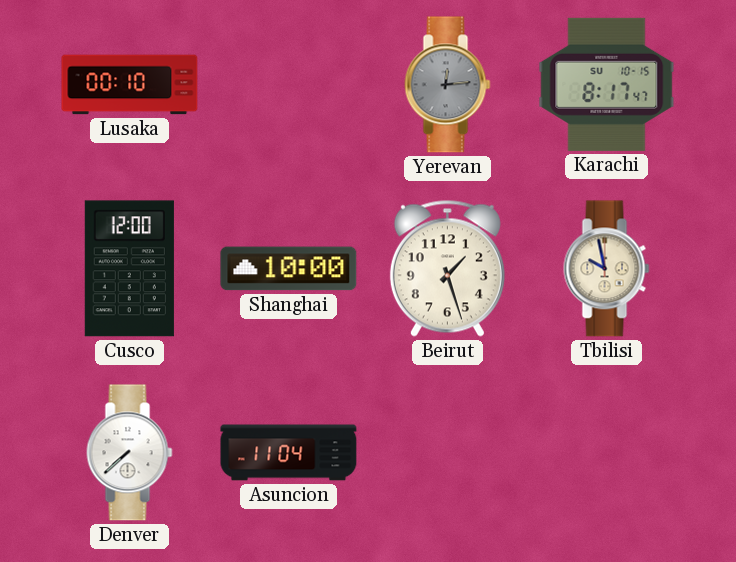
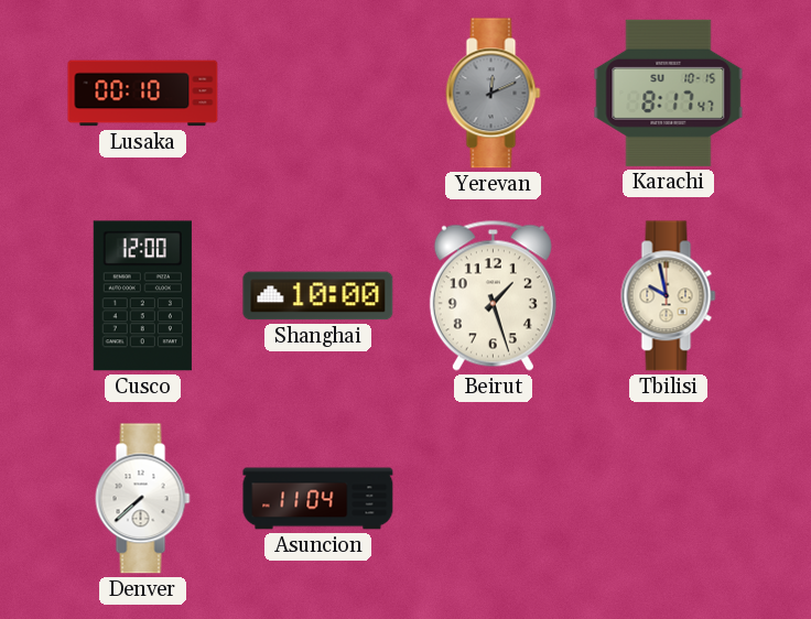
Yerevan: 12:14 -> 12:11
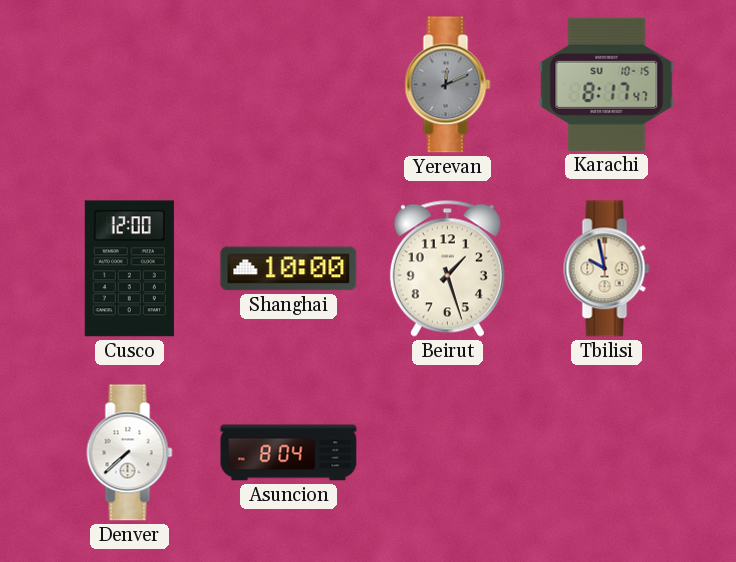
Lusaka: 00:10 -> none
Asuncion: 11:04 -> 8:04
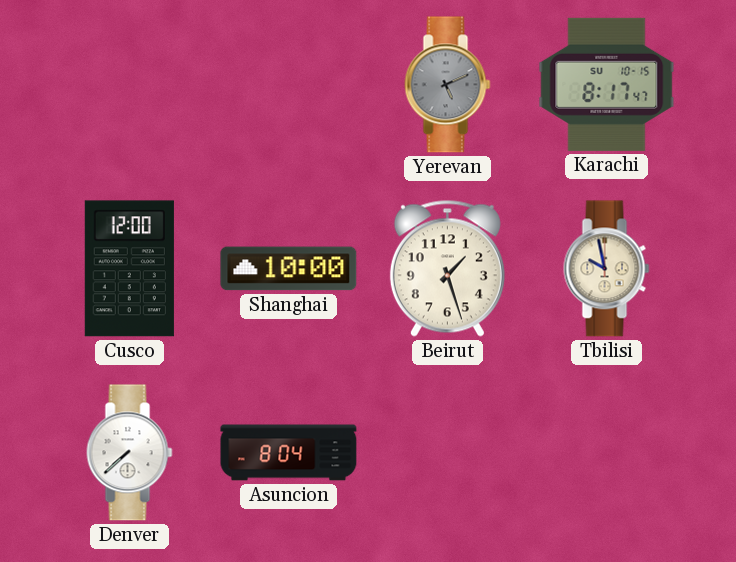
Yerevan: 12:11 -> 5:11
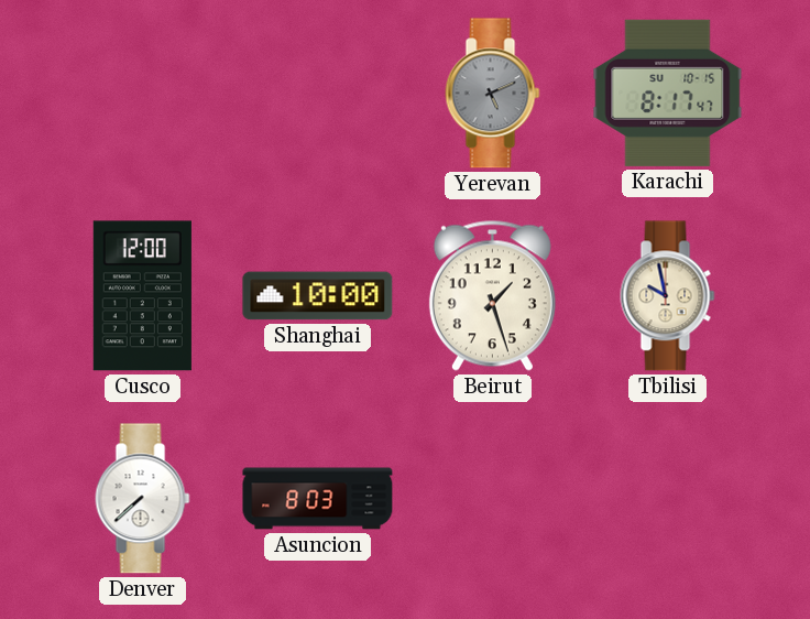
Asuncion: 8:04 -> 8:03
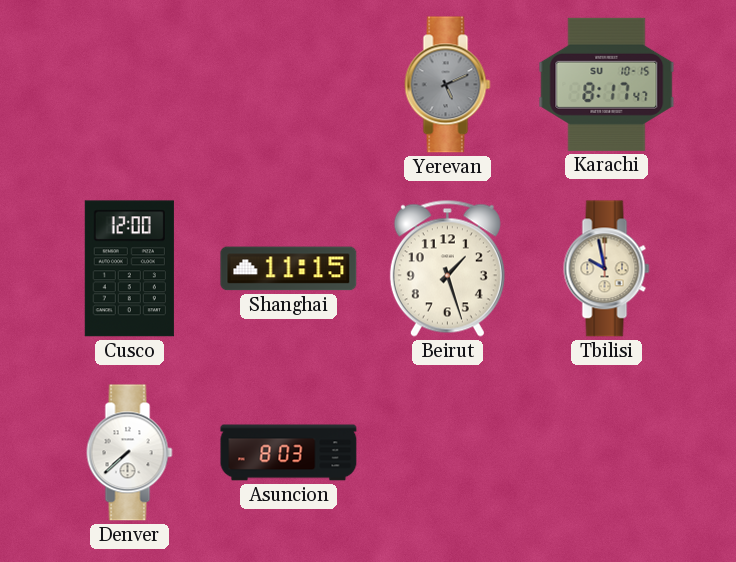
Shanghai: 10:00 -> 11:15
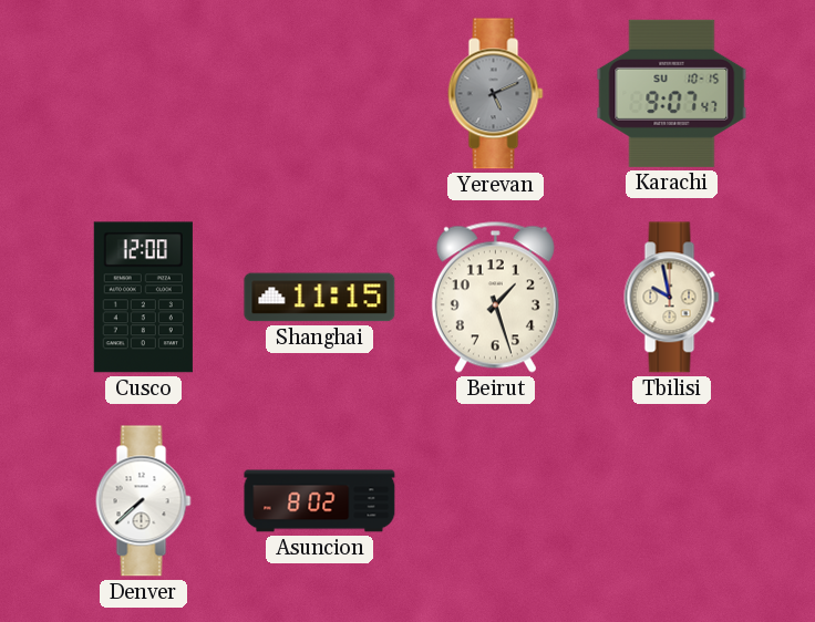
Karachi: 8:17 -> 9:07
Asuncion: 8:03 -> 8:02
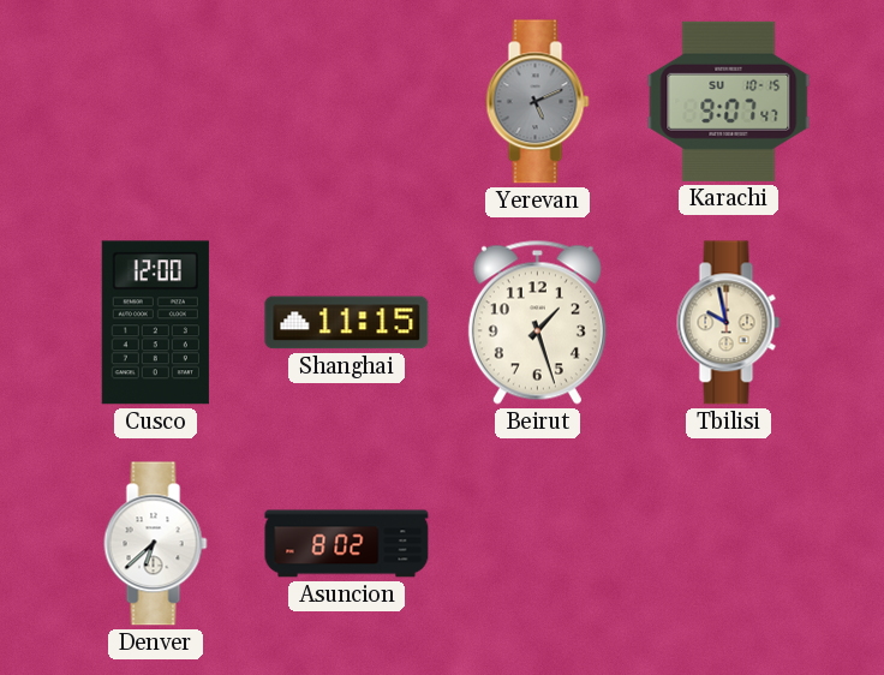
Denver: 7:38 -> 6:38
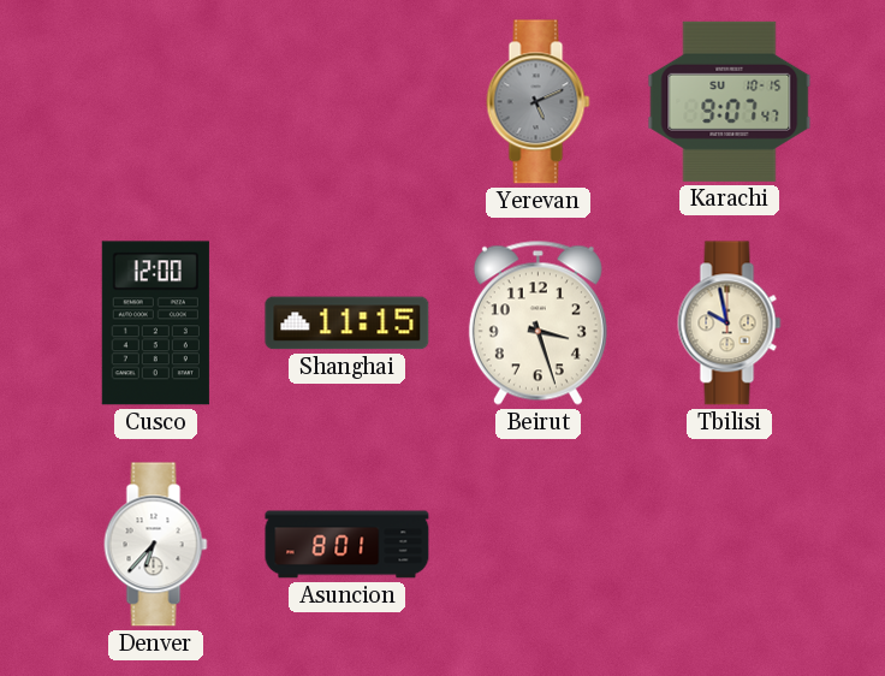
Beirut: 1:27 -> 3:27
Denver: 6:38 -> 6:37
Asuncion: 8:02 -> 8:01
